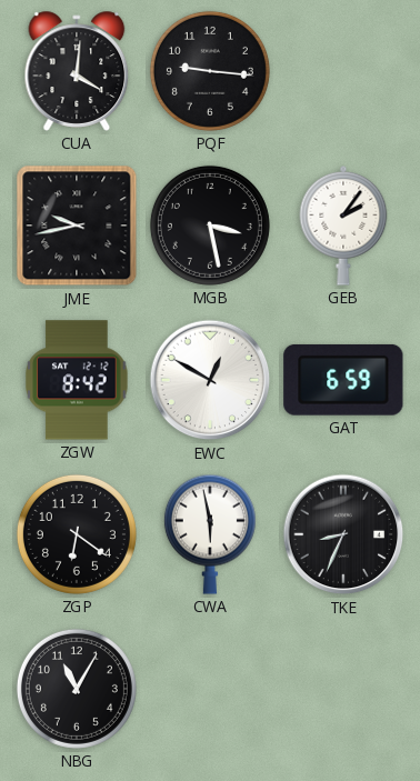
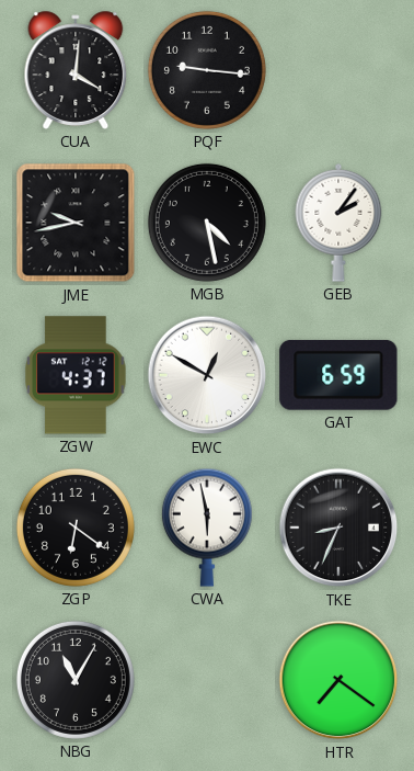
MGB: 3:28 -> 4:28
ZGW: 8:42 -> 4:37
HTR: none -> 7:21
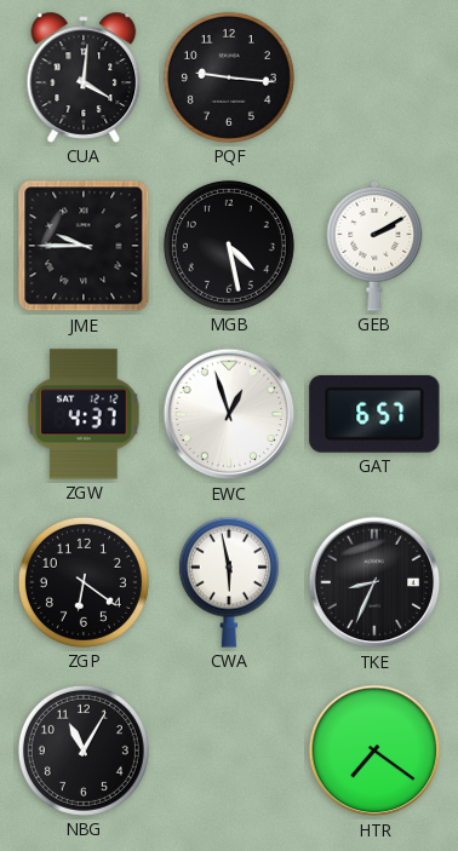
JME: 9:43 -> 9:45
GEB: 2:06 -> 2:10
EWC: 12:50 -> 12:57
GAT: 6:59 -> 6:57
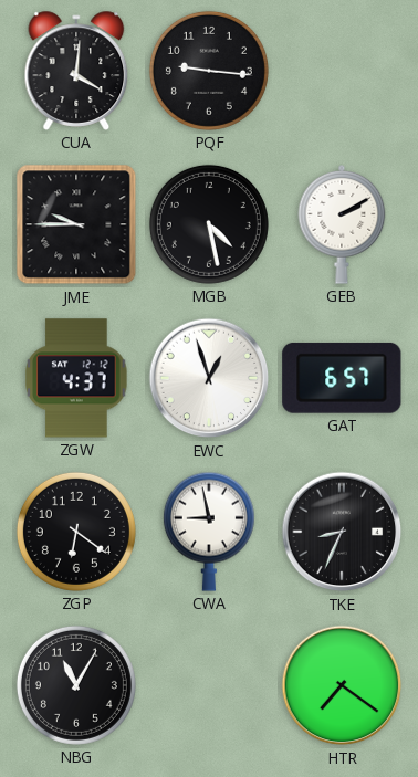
CWA: 5:58 -> 8:58
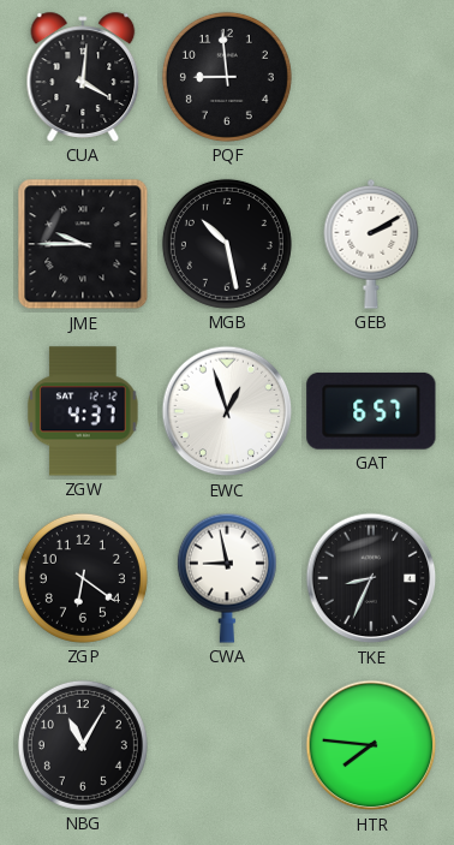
PQF: 9:16 -> 8:59
MGB: 4:28 -> 10:28
HTR: 7:21 -> 7:46
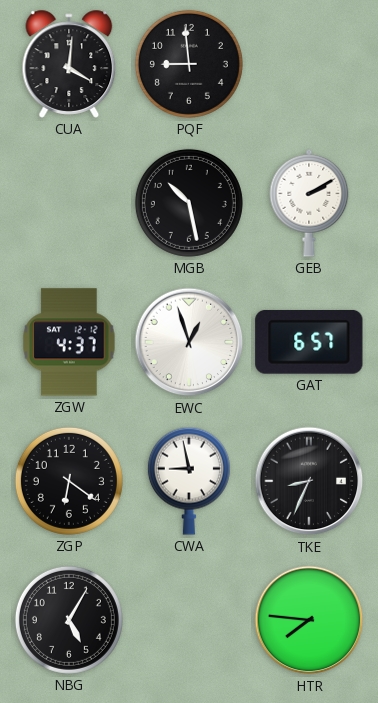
JME: 9:45 -> none
NBG: 11:05 -> 5:05
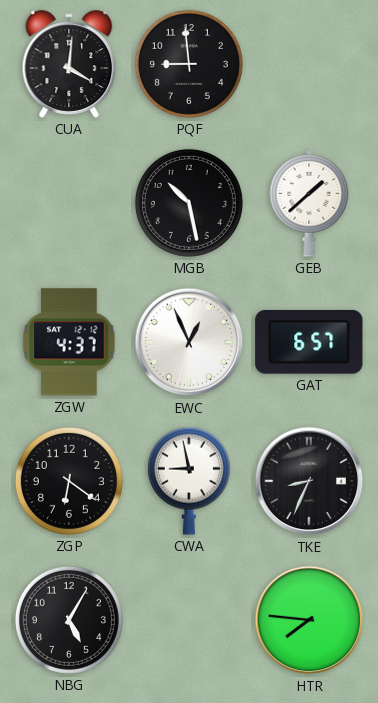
GEB: 2:10 -> 1:38
EWC: 12:57 -> 12:56
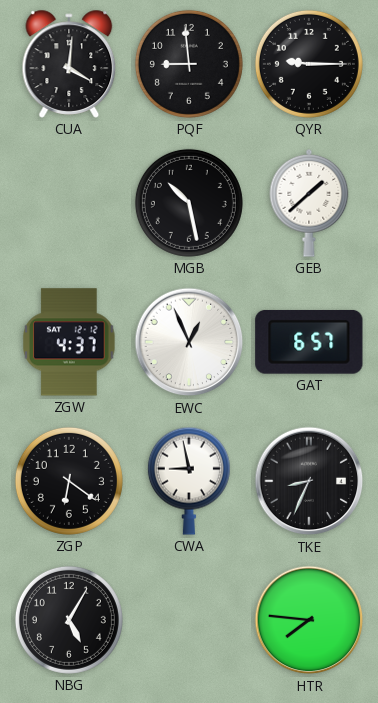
QYR: none -> 9:15
